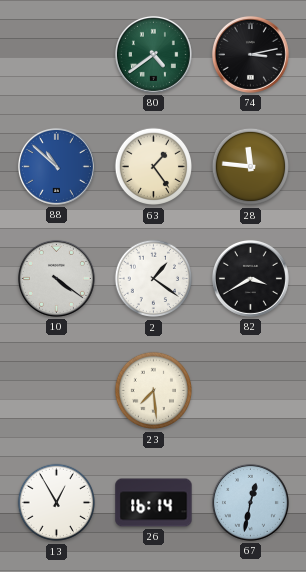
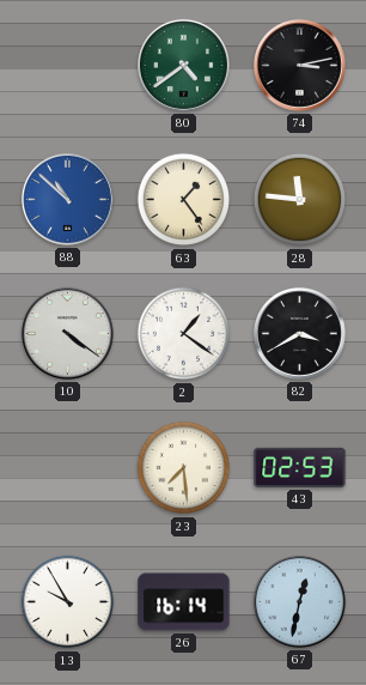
43: none -> 02:53
13: 12:55 -> 9:55
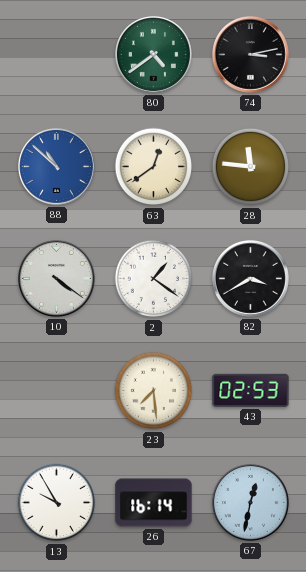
63: 1:24 -> 12:39
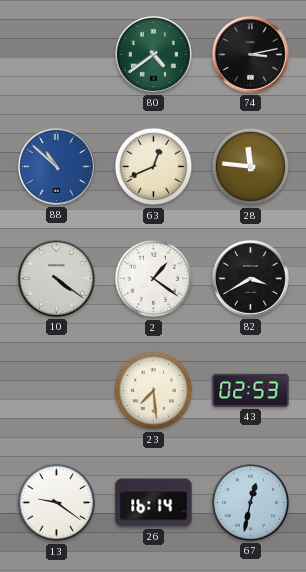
63: 12:39 -> 12:41
13: 9:55 -> 9:21
